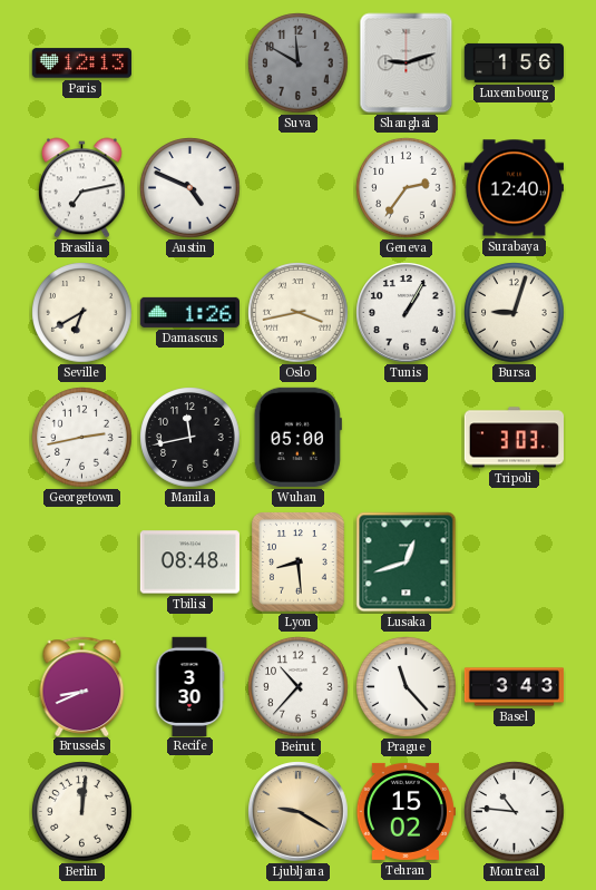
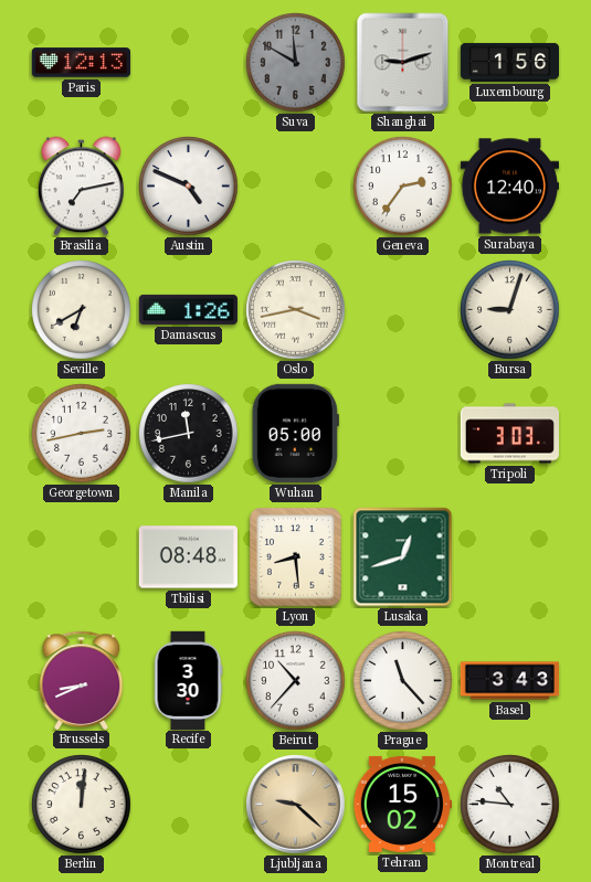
Tunis: 1:05 -> none
Ljubljana: 9:20 -> 9:22
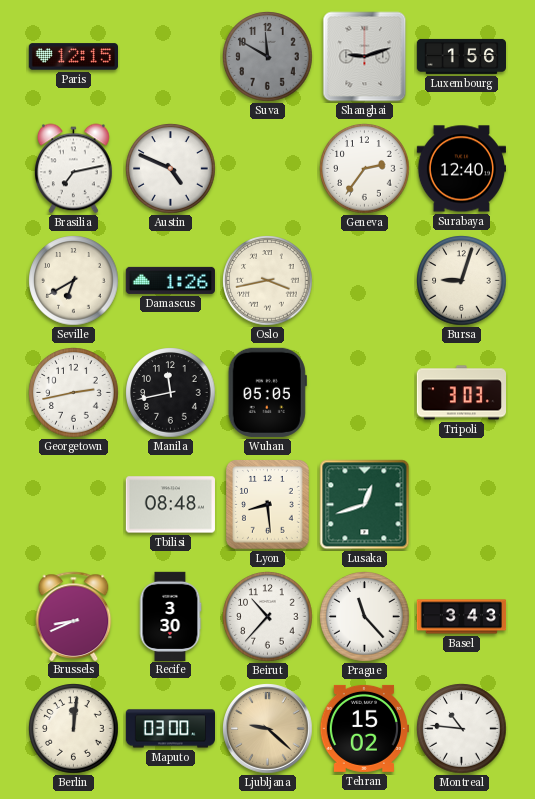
Paris: 12:13 -> 12:15
Wuhan: 05:00 -> 05:05
Maputo: none -> 03:00
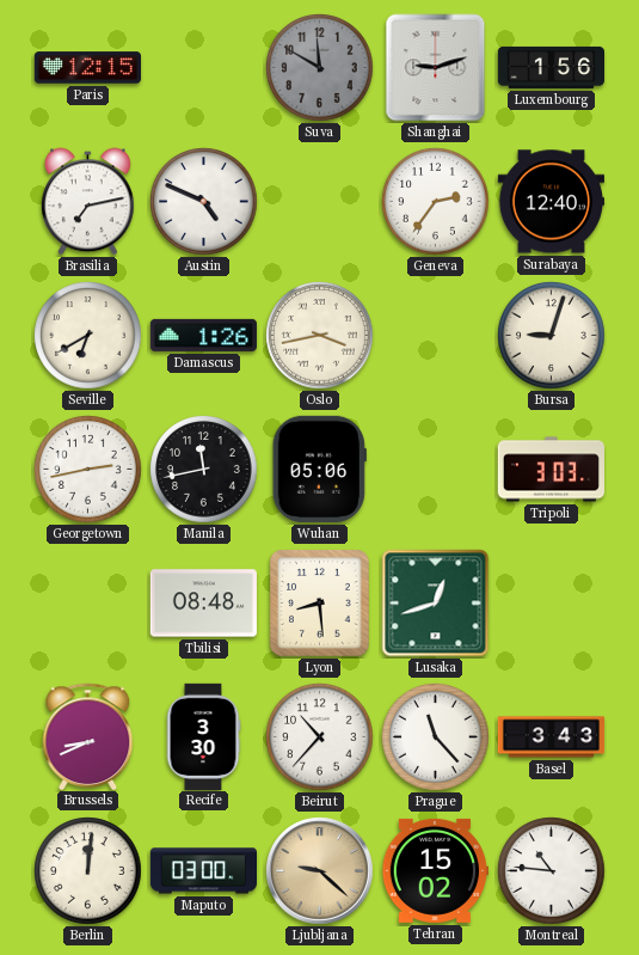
Wuhan: 05:05 -> 05:06
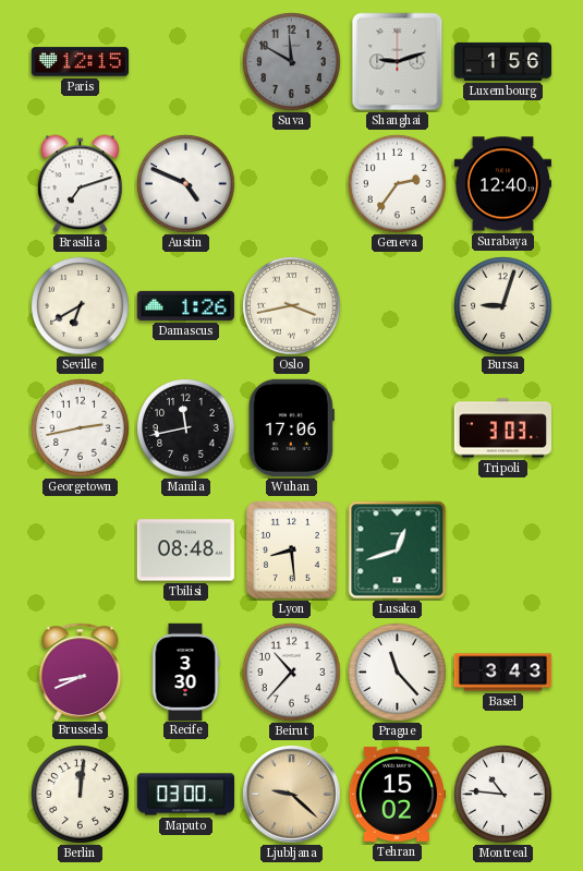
Brasilia: 7:13 -> 7:12
Wuhan: 05:06 -> 17:06
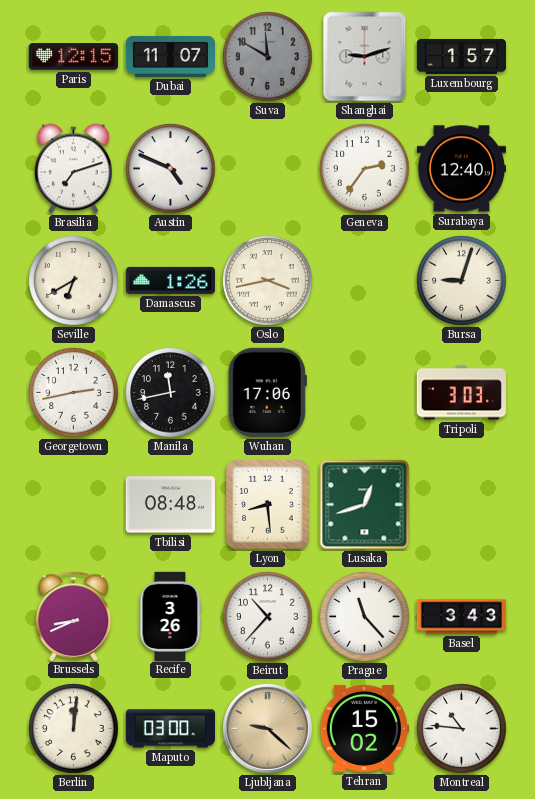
Dubai: none -> 11:07
Luxembourg: 1:56 -> 1:57
Recife: 3:30 -> 3:26
